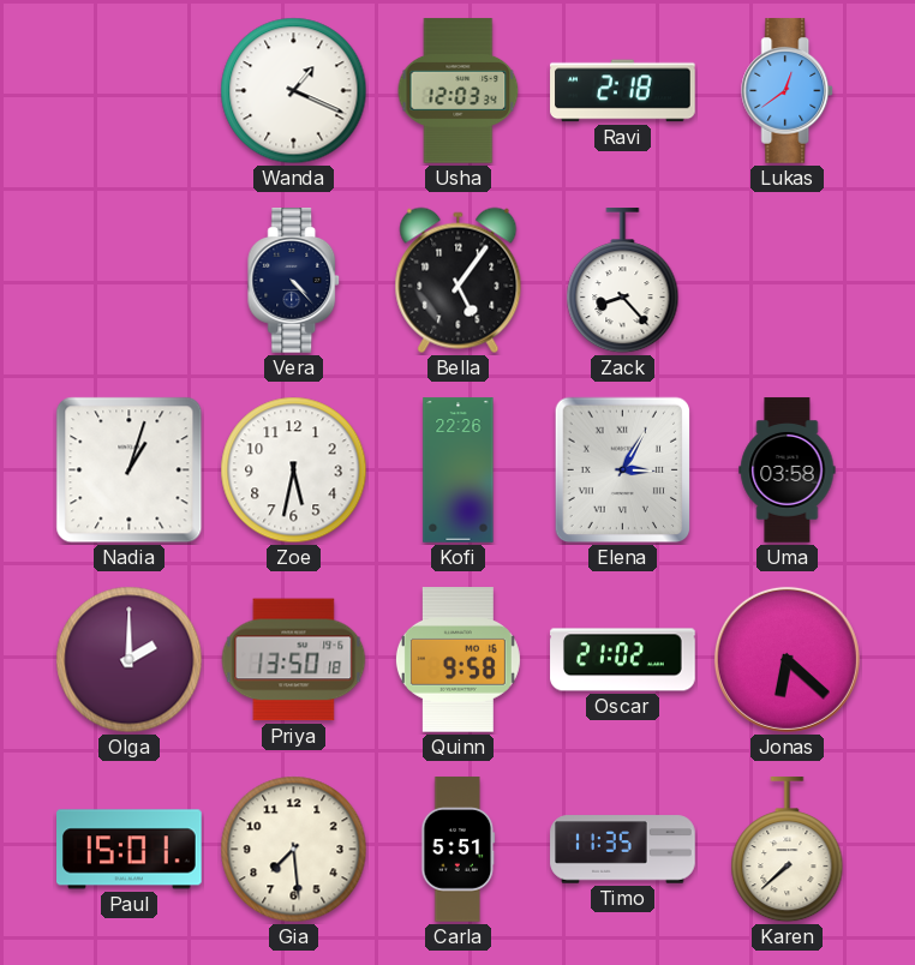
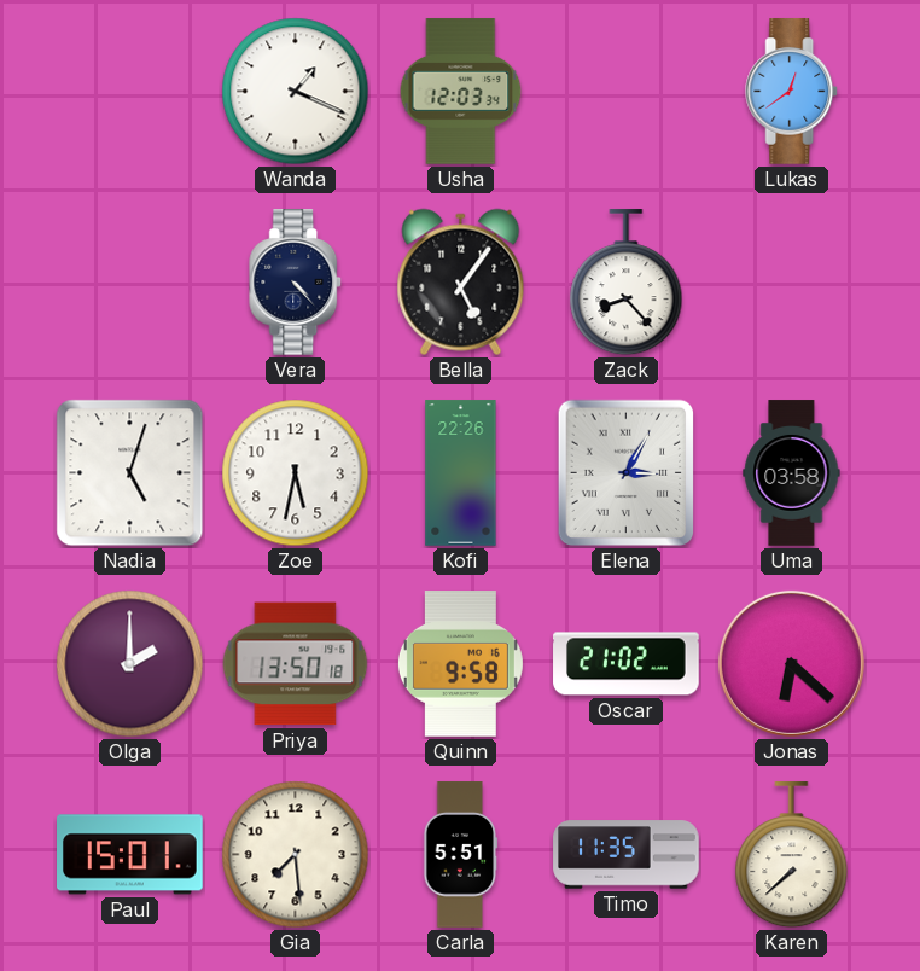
Ravi: 2:18 -> none
Nadia: 1:03 -> 5:03
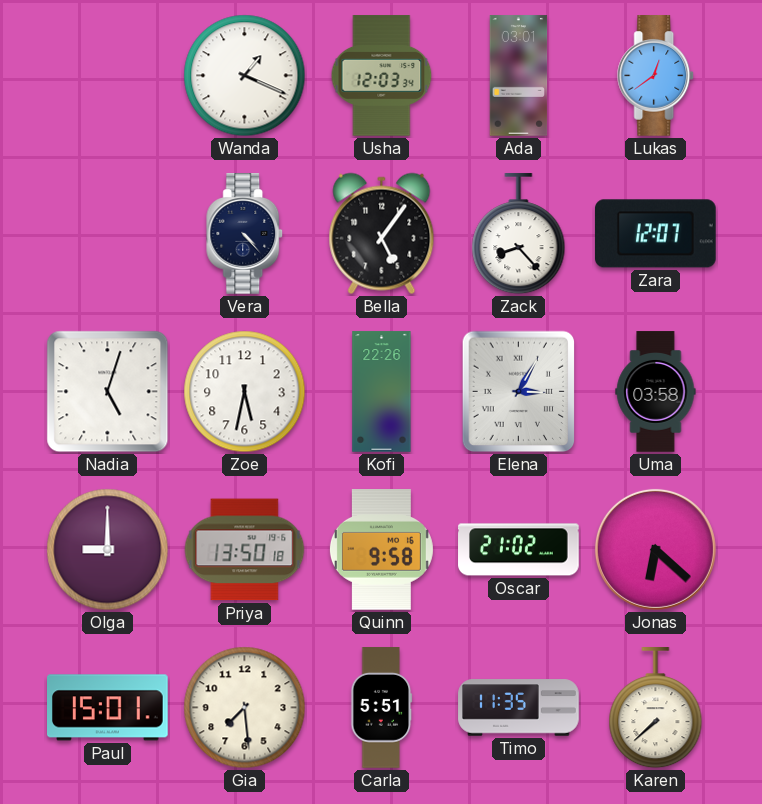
Ada: none -> 03:01
Zara: none -> 12:07
Olga: 2:00 -> 9:00
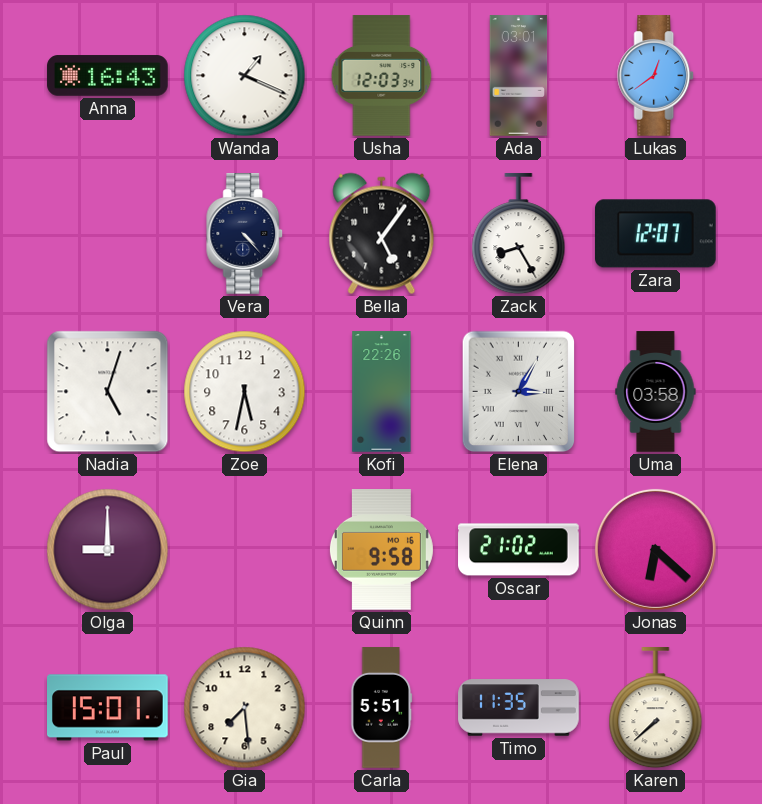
Anna: none -> 16:43
Zack: 8:23 -> 8:25
Priya: 13:50 -> none
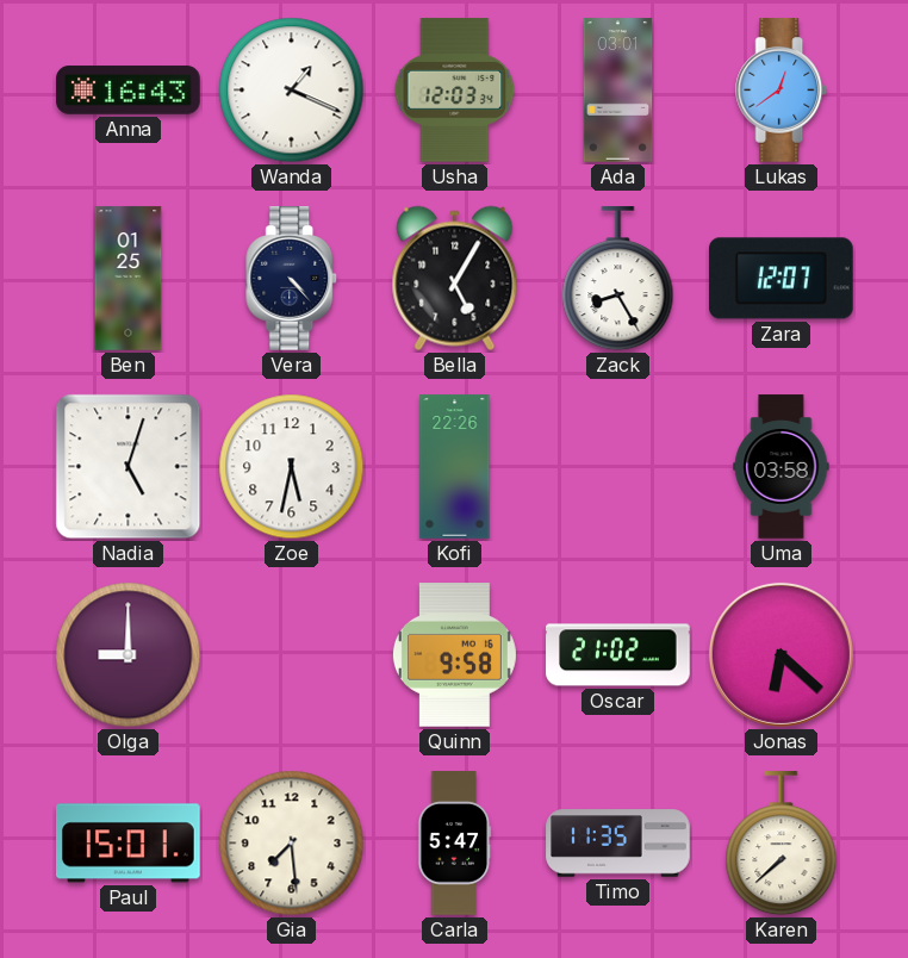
Ben: none -> 01:25
Bella: 5:06 -> 5:05
Elena: 3:05 -> none
Carla: 5:51 -> 5:47
